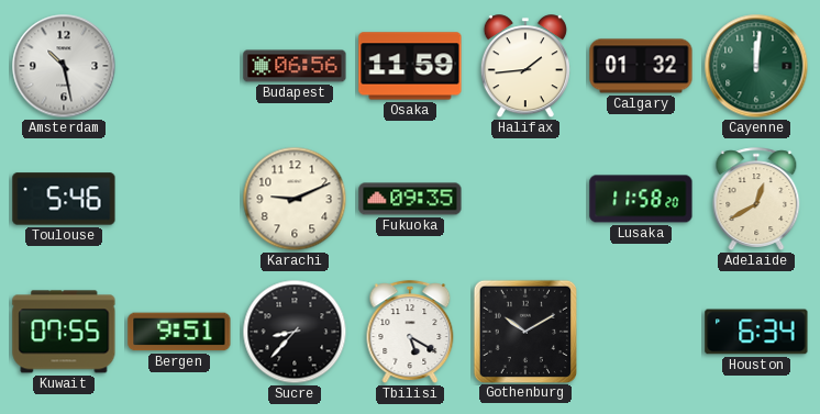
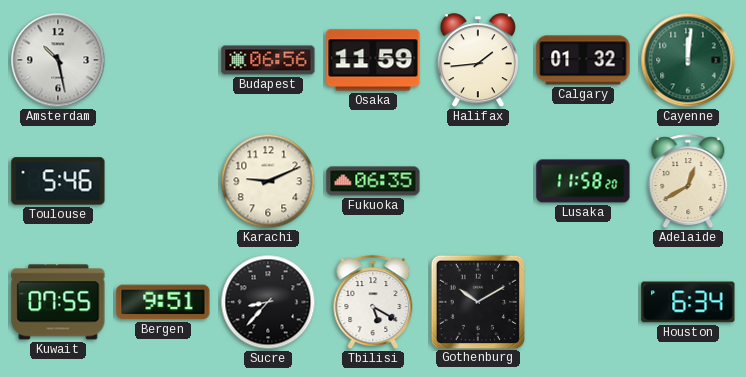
Fukuoka: 09:35 -> 06:35
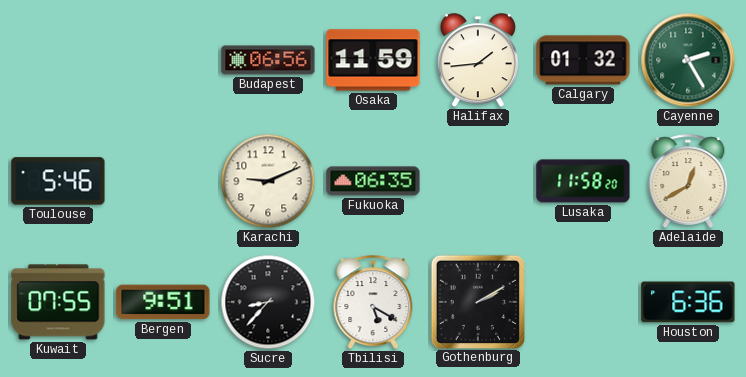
Amsterdam: 10:28 -> none
Cayenne: 12:01 -> 2:25
Gothenburg: 10:10 -> 2:10
Houston: 6:34 -> 6:36
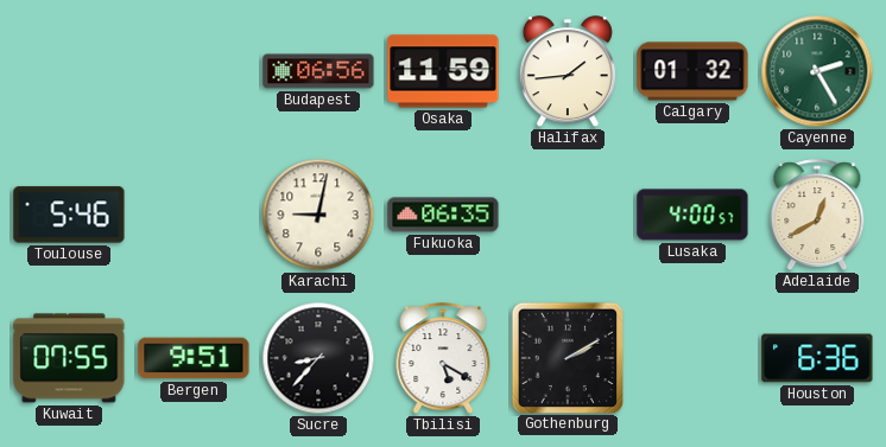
Karachi: 9:11 -> 9:02
Lusaka: 11:58 -> 4:00
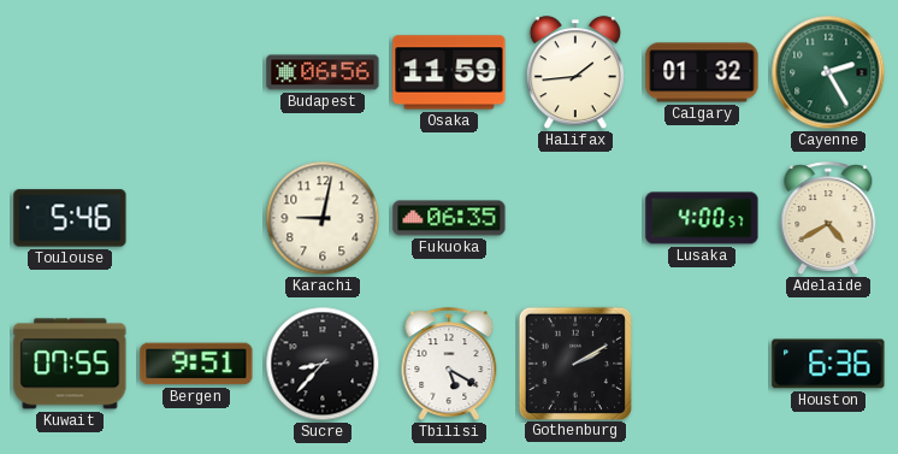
Adelaide: 12:40 -> 4:40
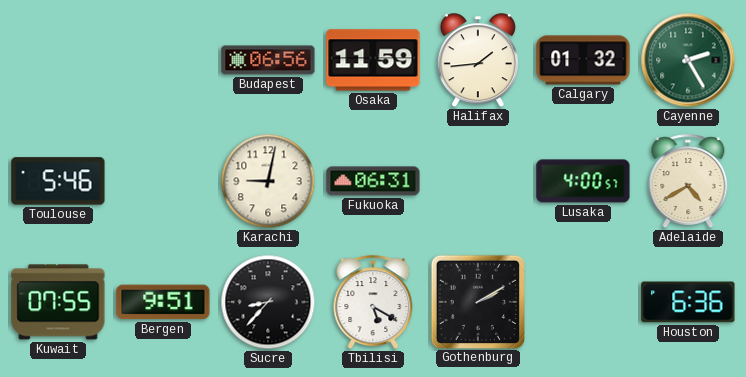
Fukuoka: 06:35 -> 06:31
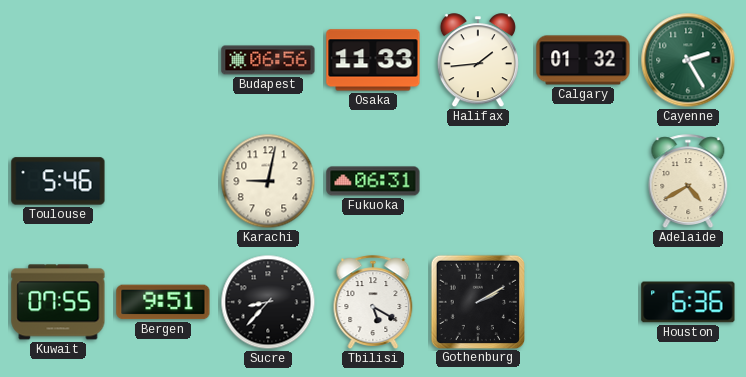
Osaka: 11:59 -> 11:33
Lusaka: 4:00 -> none
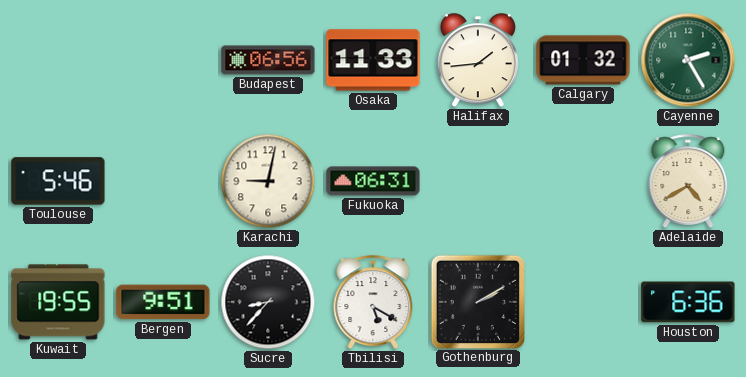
Kuwait: 07:55 -> 19:55
